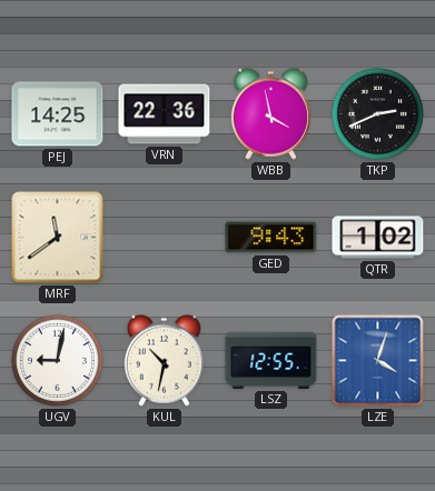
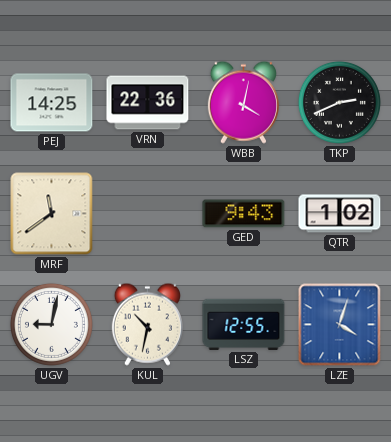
WBB: 3:58 -> 4:02
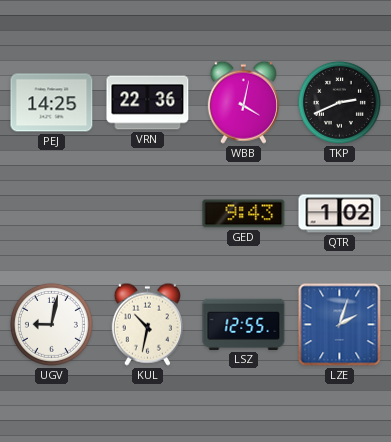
MRF: 11:39 -> none
LZE: 4:03 -> 2:03
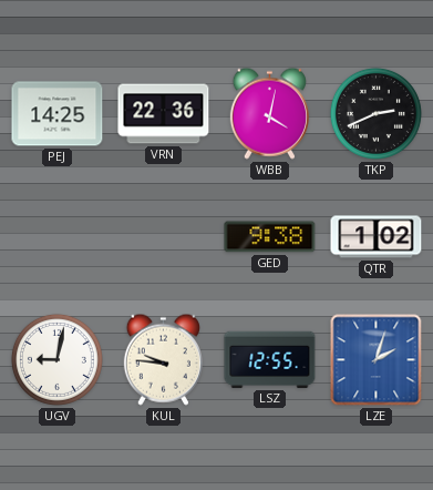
GED: 9:43 -> 9:38
KUL: 10:32 -> 9:46
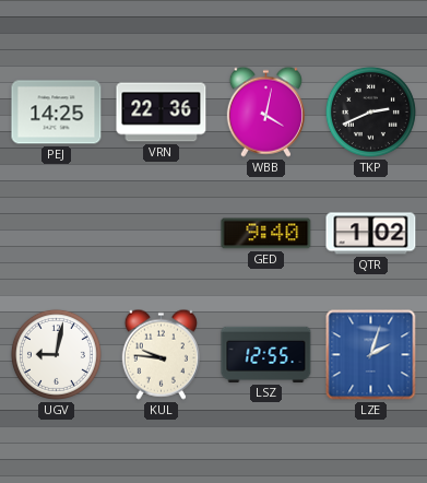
GED: 9:38 -> 9:40
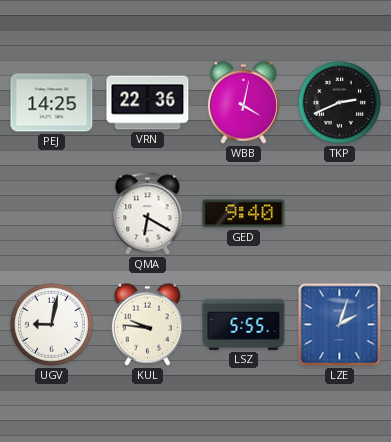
QMA: none -> 6:20
QTR: 1:02 -> none
LSZ: 12:55 -> 5:55
